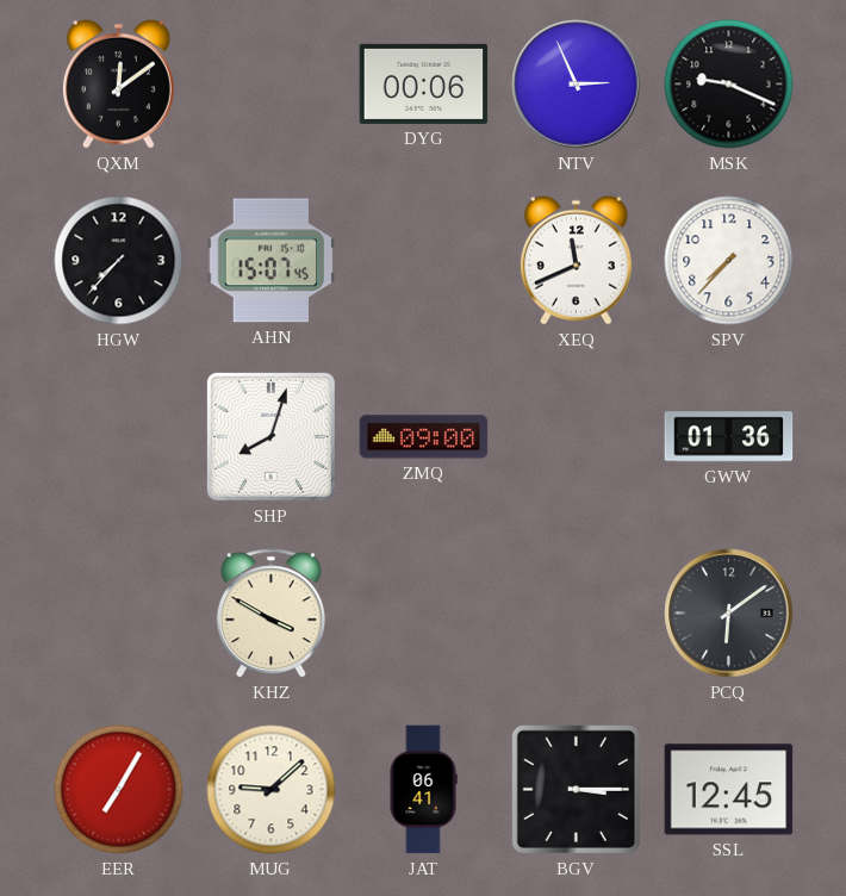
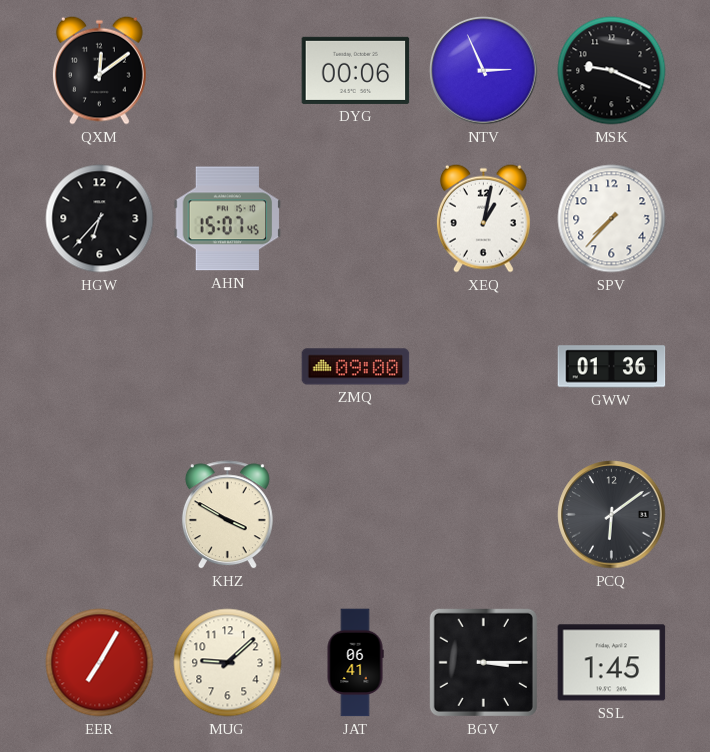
HGW: 7:37 -> 6:37
XEQ: 11:41 -> 1:02
SHP: 8:03 -> none
SSL: 12:45 -> 1:45
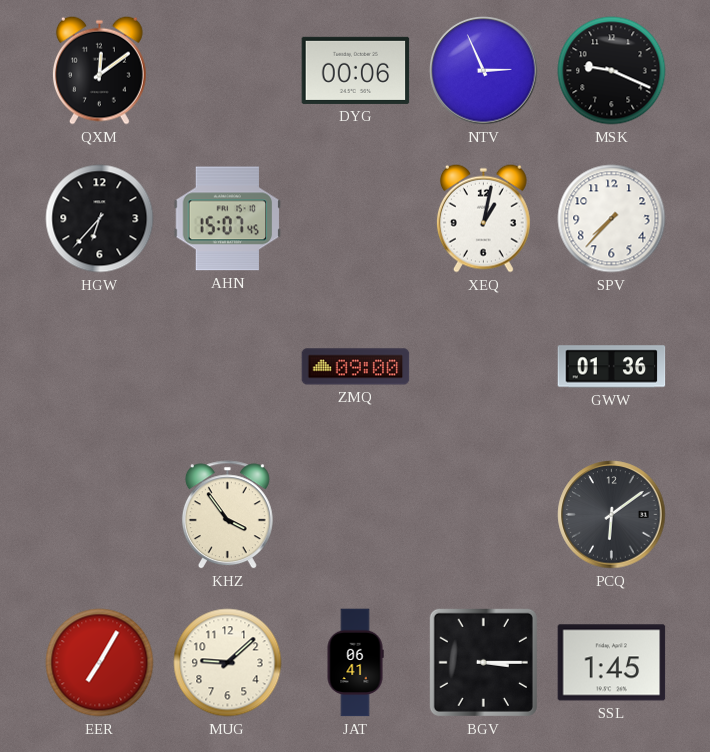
KHZ: 3:50 -> 3:54
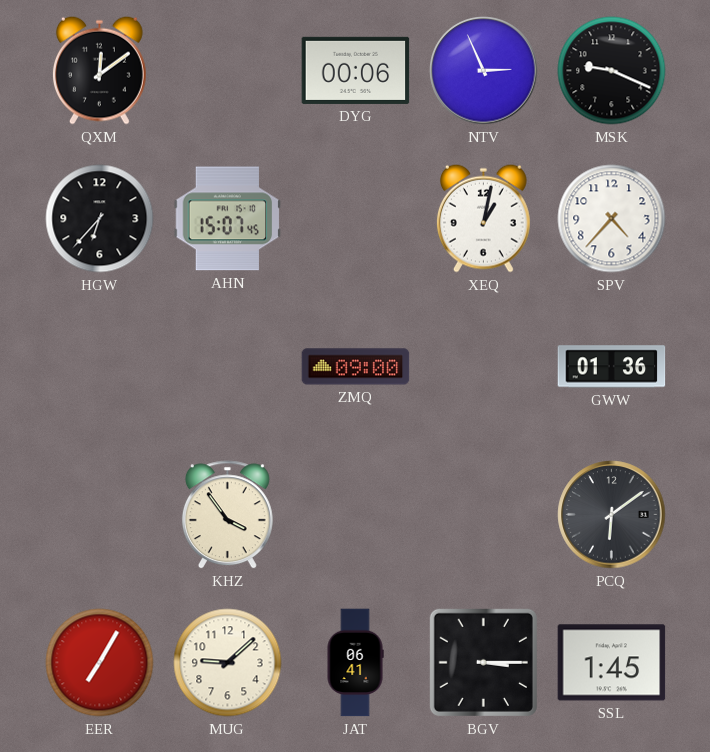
SPV: 7:37 -> 4:37
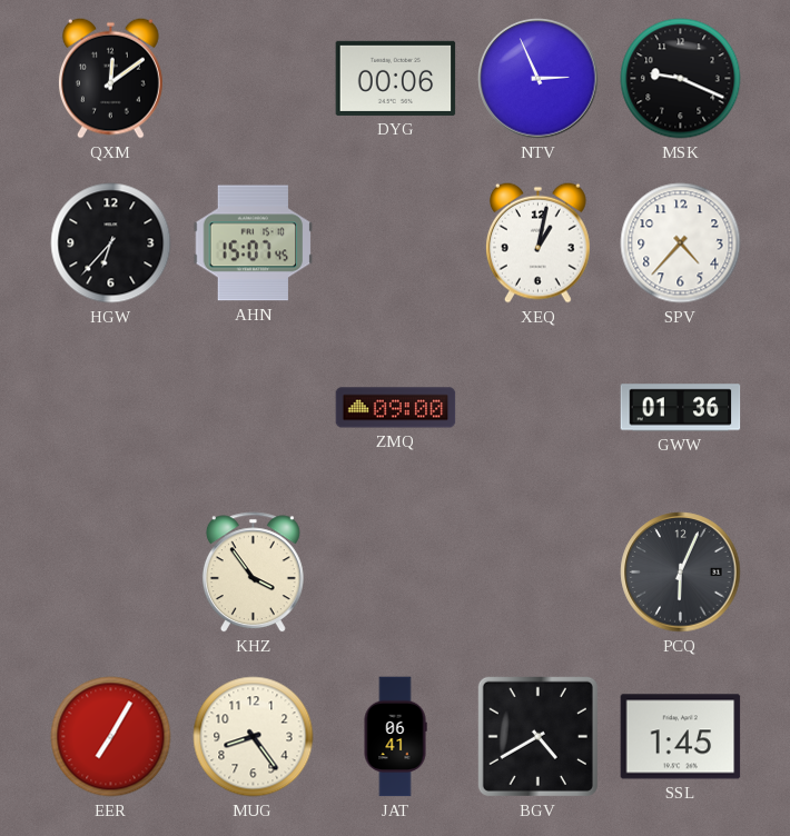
PCQ: 6:09 -> 6:04
MUG: 9:08 -> 8:24
BGV: 3:15 -> 4:40
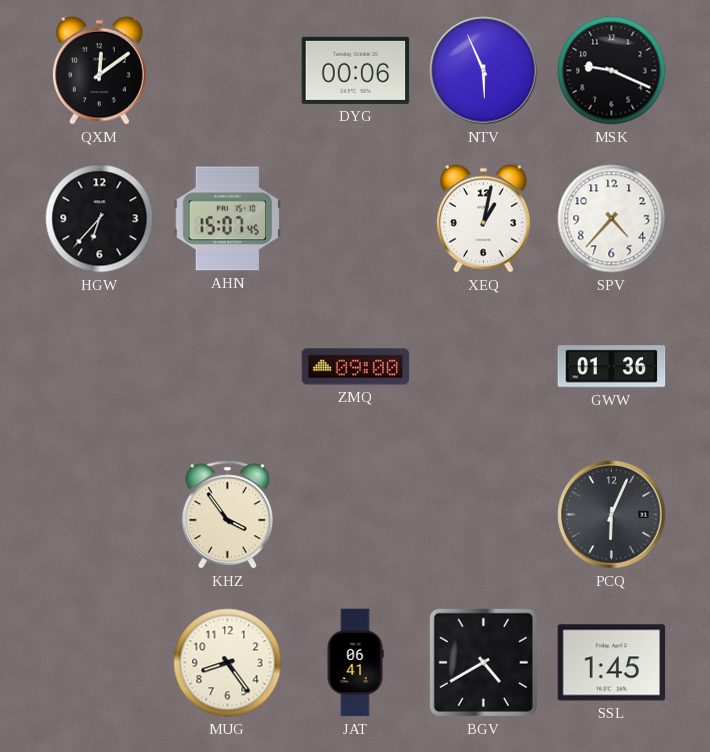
NTV: 2:56 -> 5:56
EER: 7:05 -> none
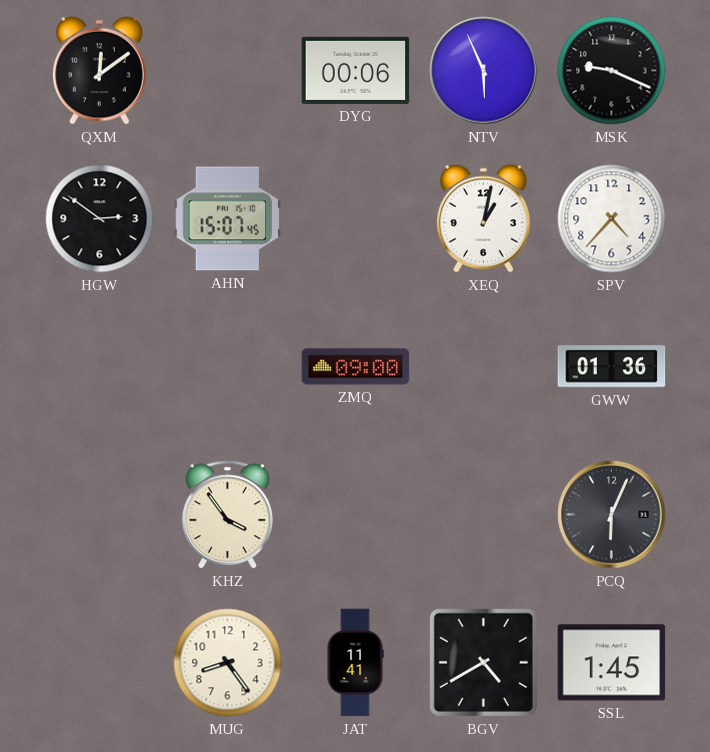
HGW: 6:37 -> 2:51
JAT: 06:41 -> 11:41
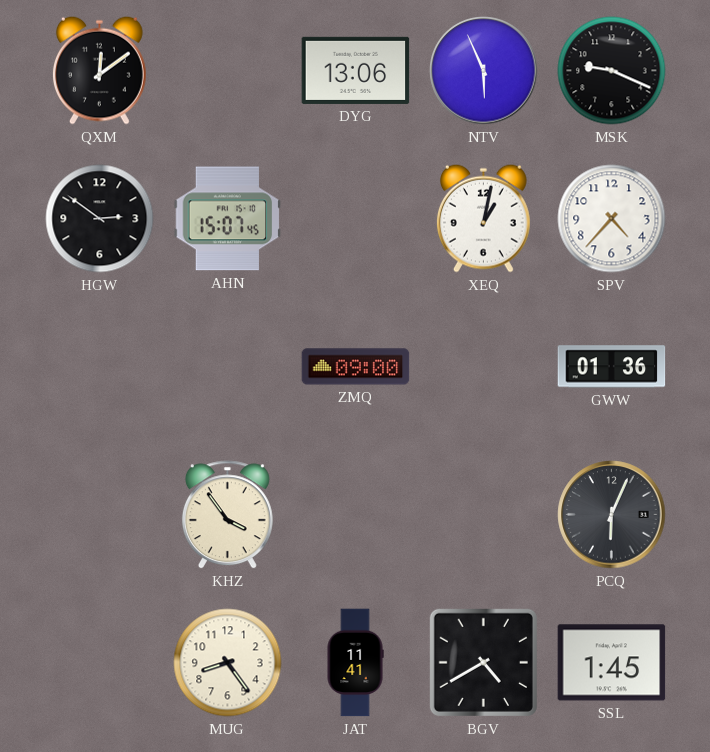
DYG: 00:06 -> 13:06
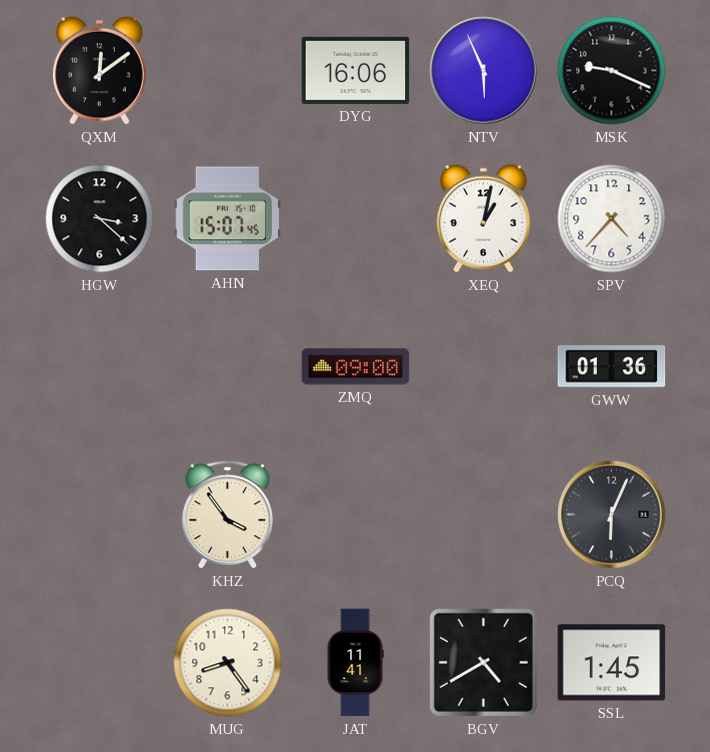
DYG: 13:06 -> 16:06
HGW: 2:51 -> 3:22
